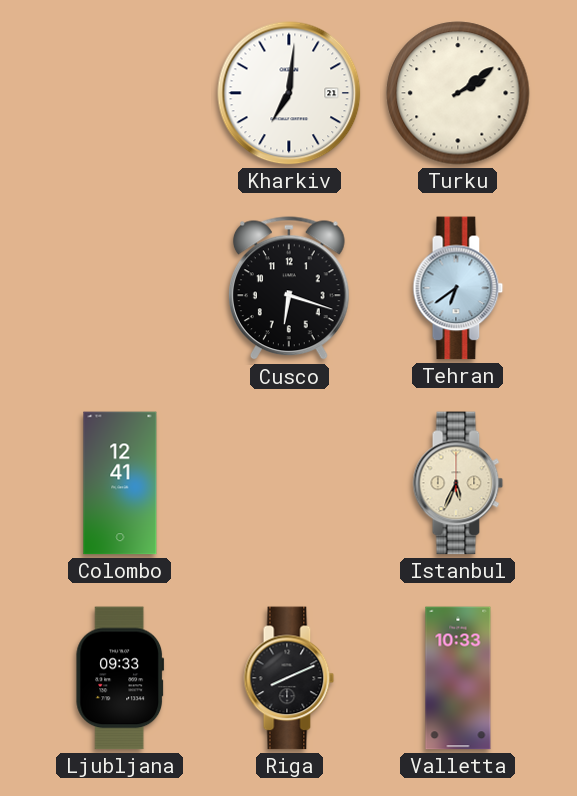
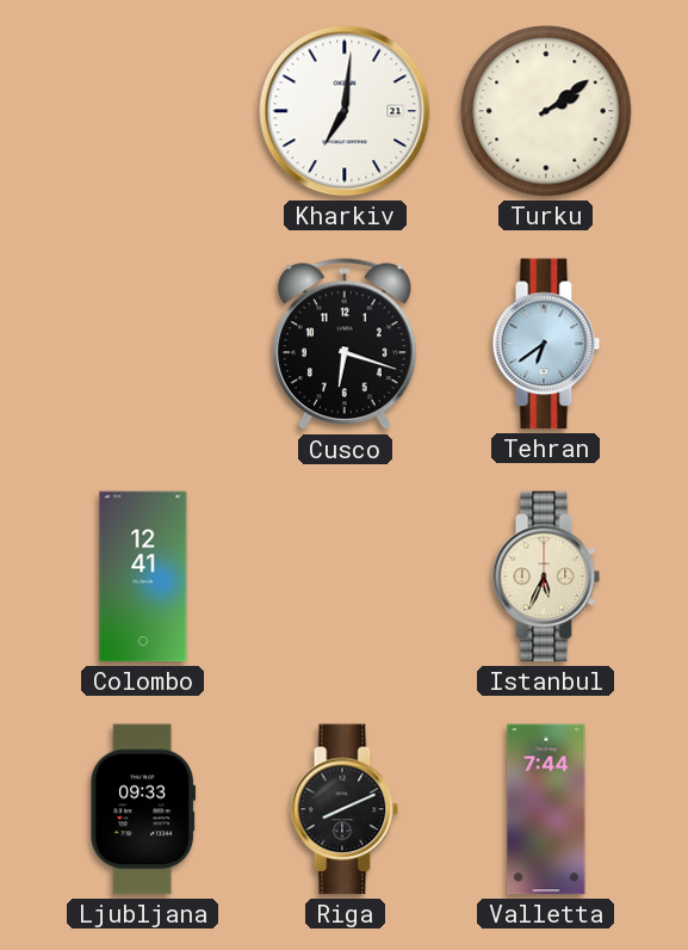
Valletta: 10:33 -> 7:44
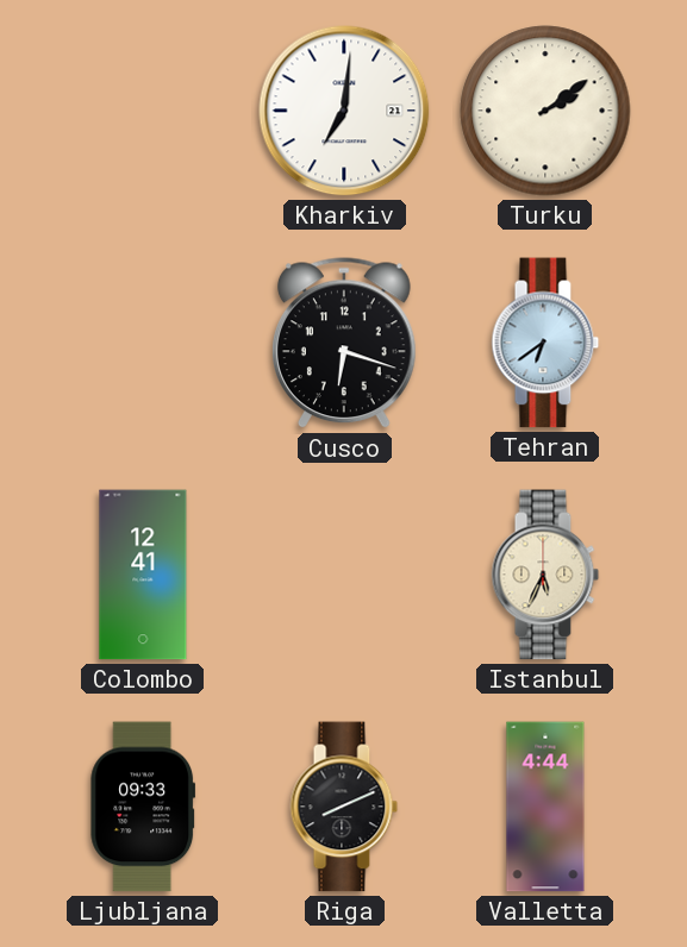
Valletta: 7:44 -> 4:44
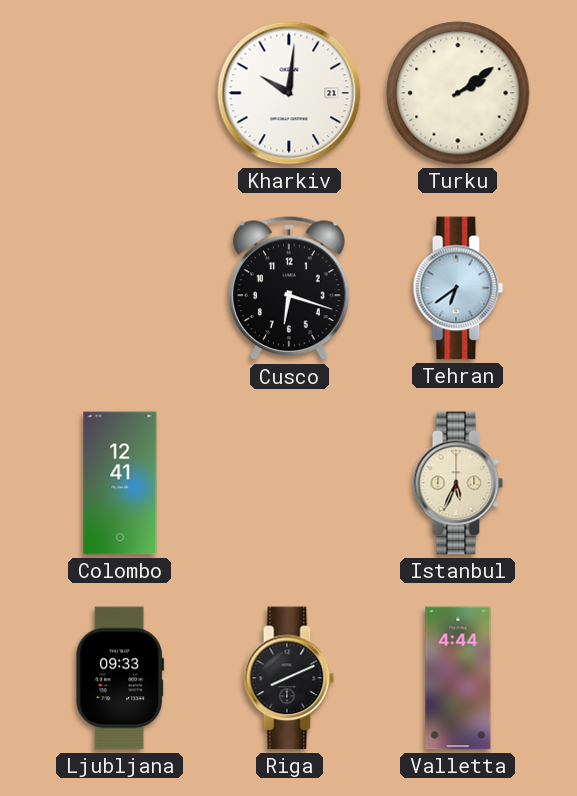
Kharkiv: 7:01 -> 10:01
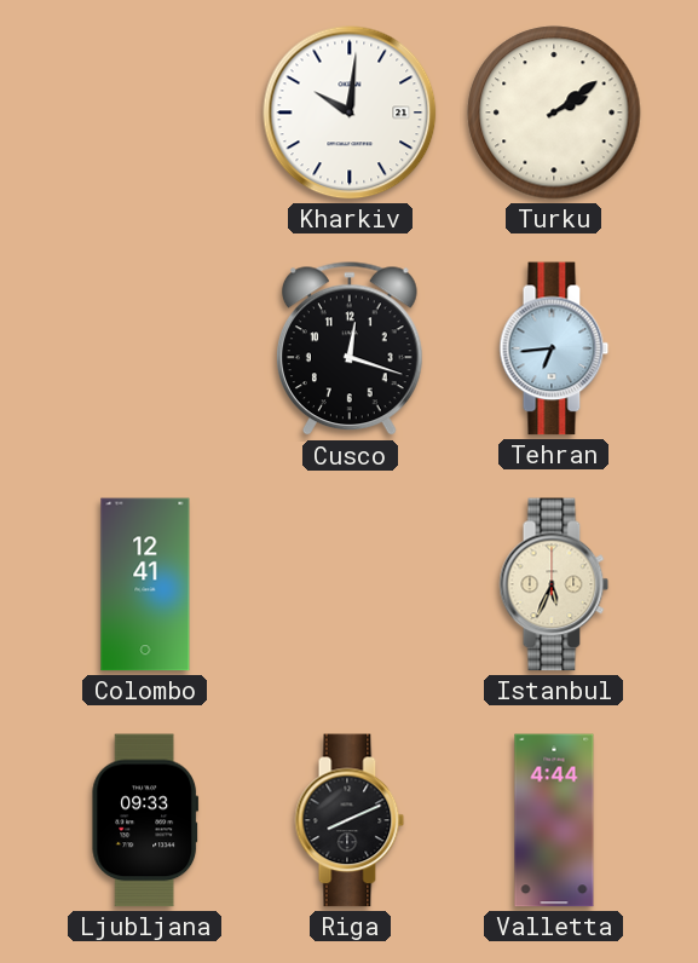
Cusco: 6:18 -> 12:18
Tehran: 6:39 -> 6:44
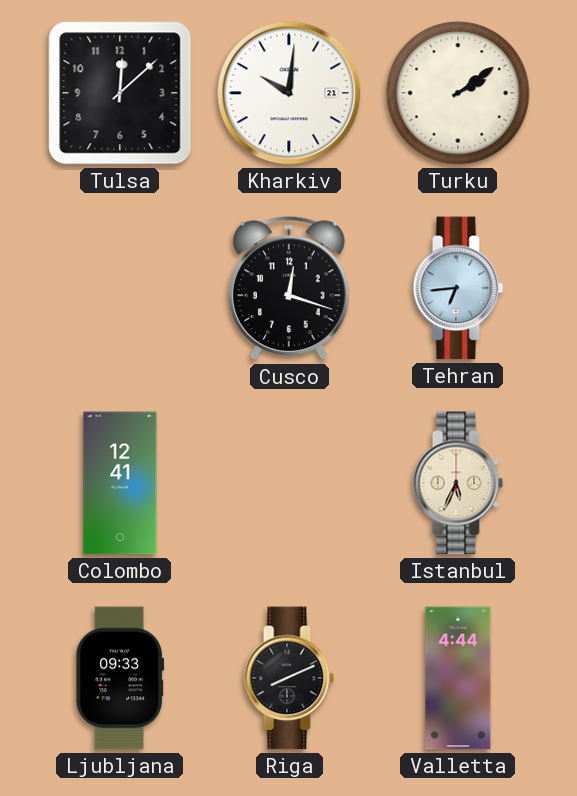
Tulsa: none -> 12:08
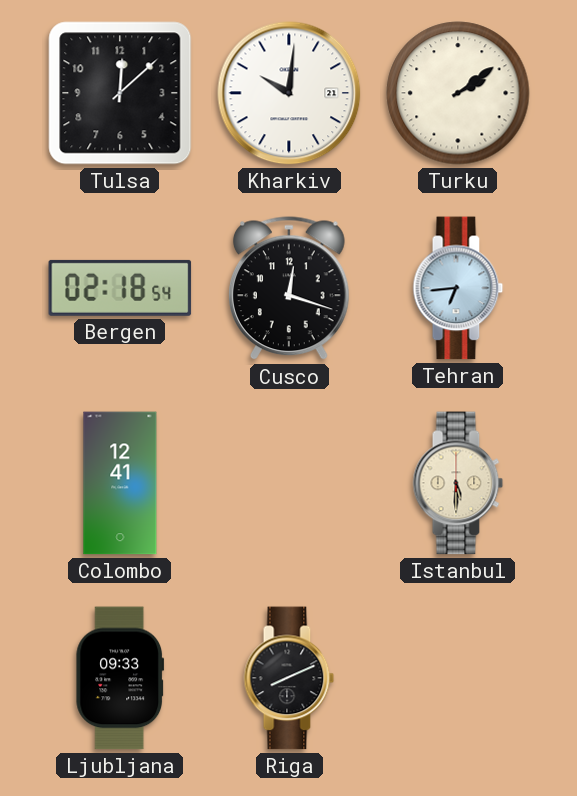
Bergen: none -> 02:18
Istanbul: 5:34 -> 5:30
Valletta: 4:44 -> none
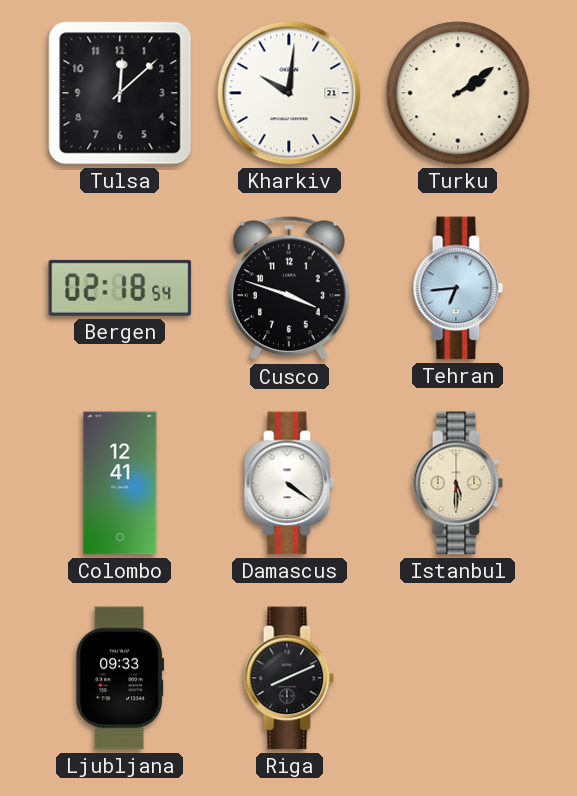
Cusco: 12:18 -> 3:48
Damascus: none -> 4:21
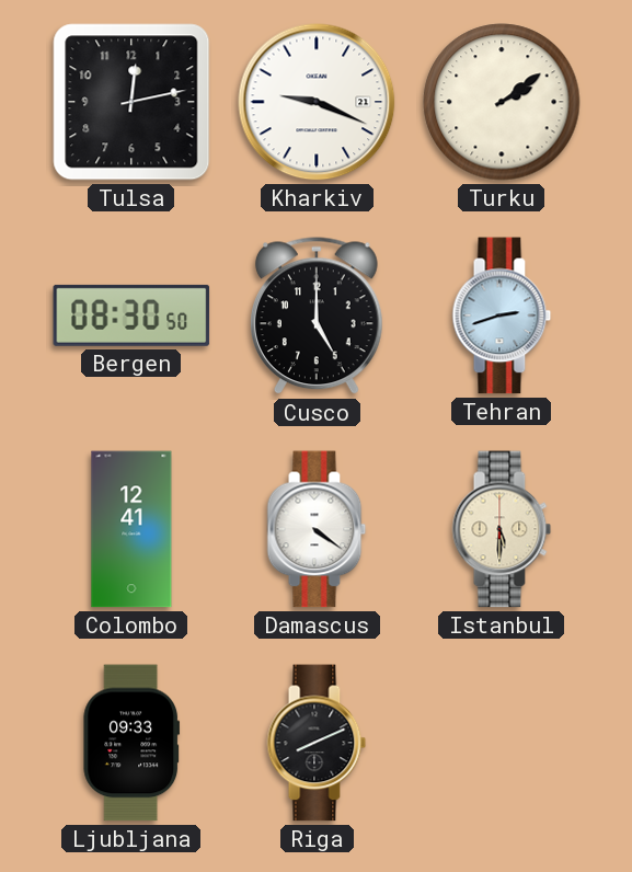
Tulsa: 12:08 -> 12:13
Kharkiv: 10:01 -> 9:19
Bergen: 02:18 -> 08:30
Cusco: 3:48 -> 5:00
Tehran: 6:44 -> 2:42
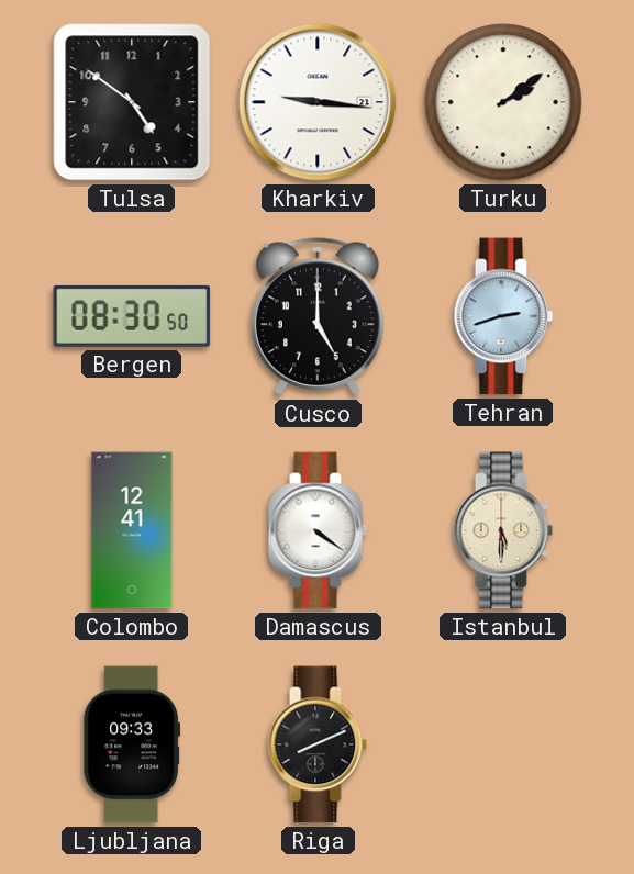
Tulsa: 12:13 -> 4:51
Kharkiv: 9:19 -> 9:16
